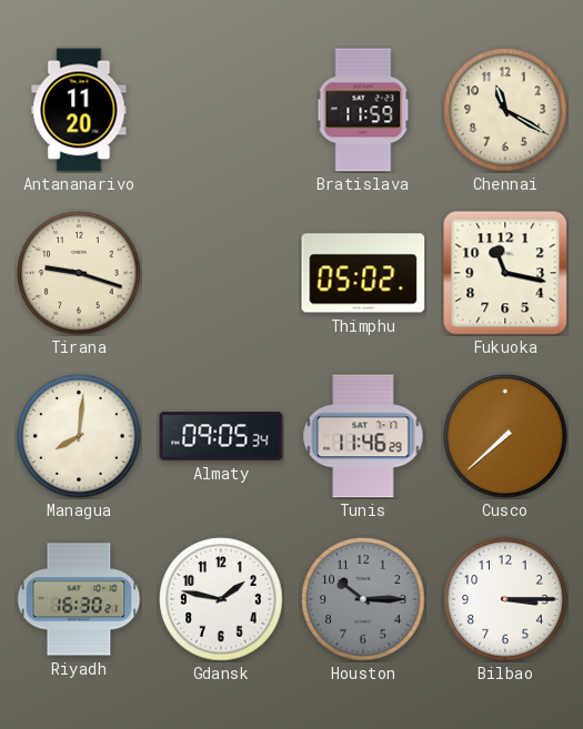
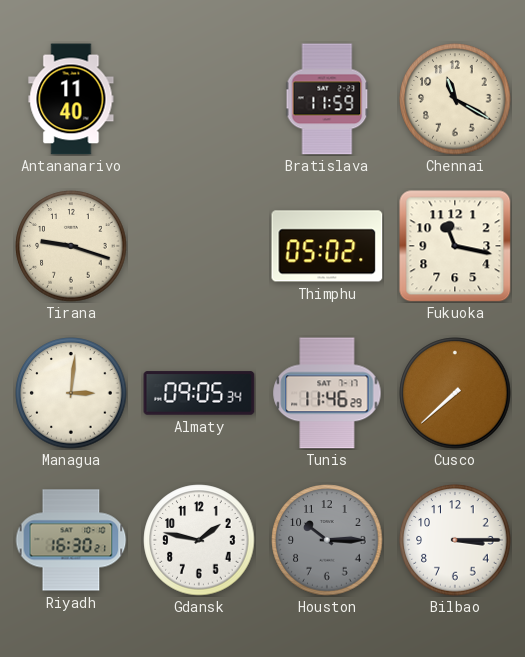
Antananarivo: 11:20 -> 11:40
Managua: 8:01 -> 3:01
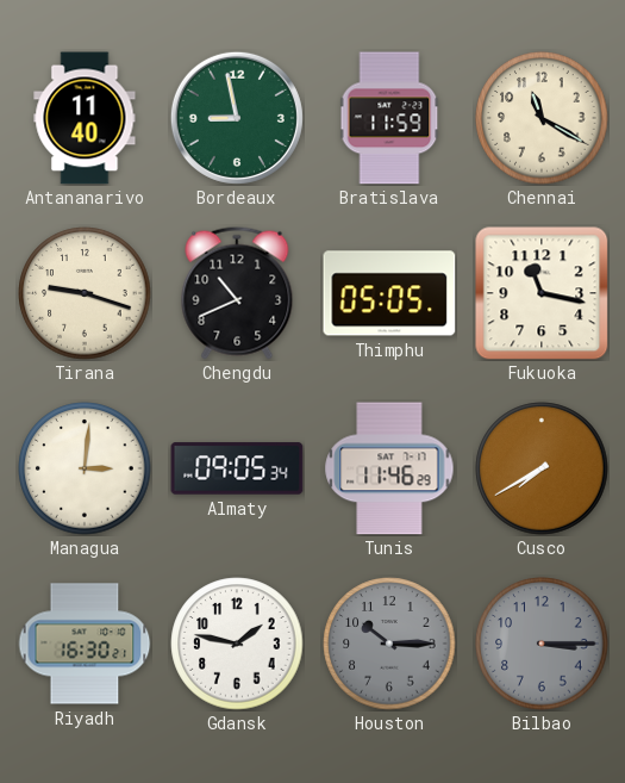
Bordeaux: none -> 8:58
Chengdu: none -> 10:41
Thimphu: 05:02 -> 05:05
Cusco: 7:38 -> 7:40
Bilbao dial: white -> grey
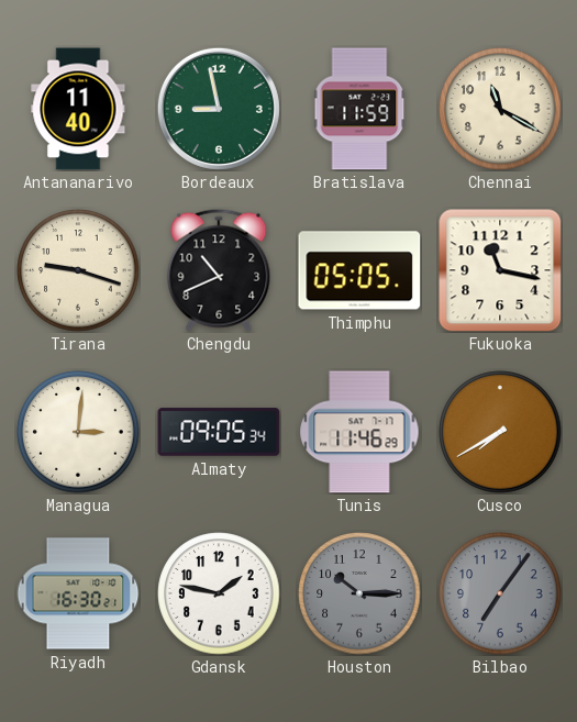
Bilbao: 3:15 -> 7:06
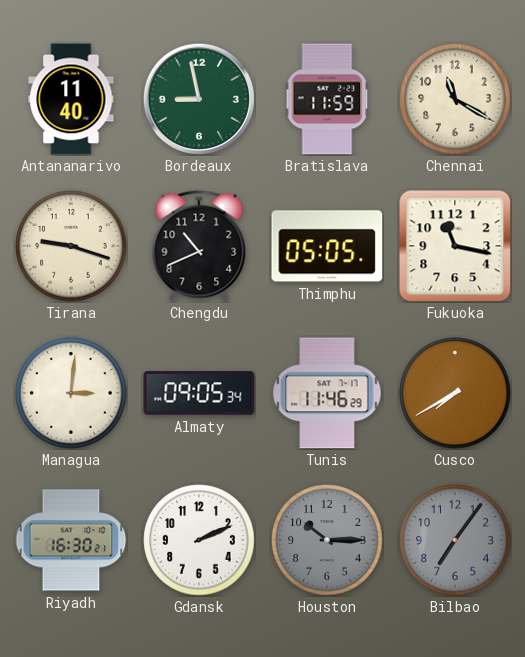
Gdansk: 1:47 -> 2:11
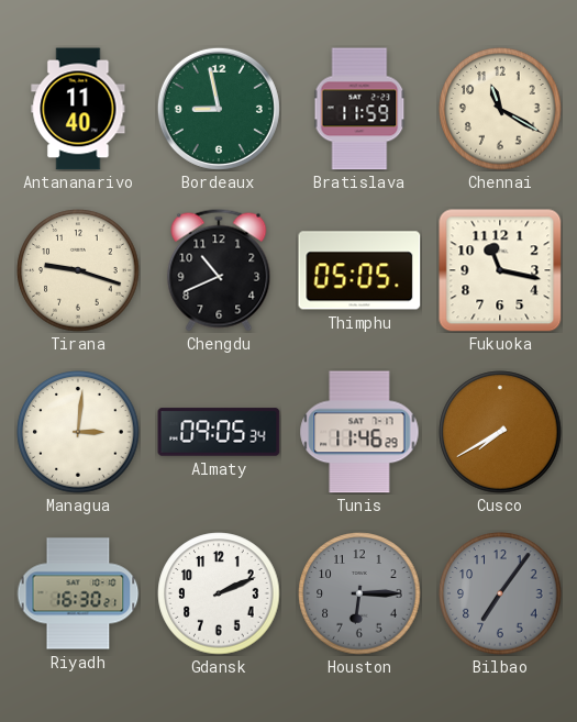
Houston: 10:15 -> 6:15
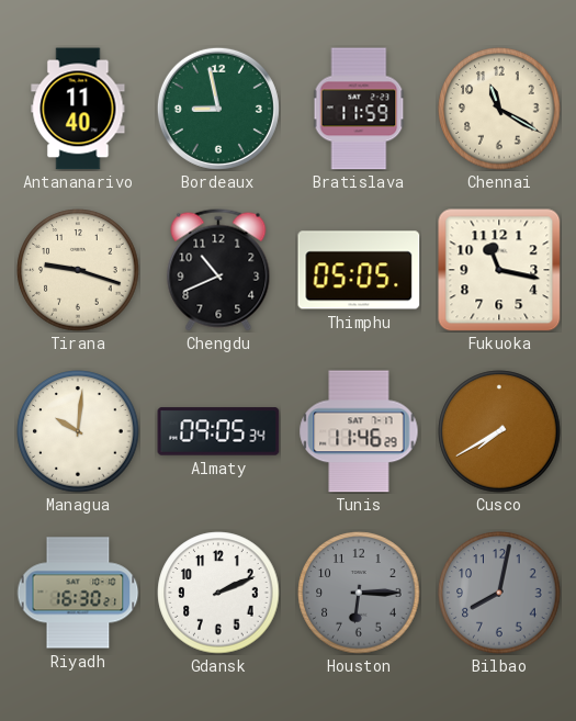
Managua: 3:01 -> 10:01
Bilbao: 7:06 -> 8:02
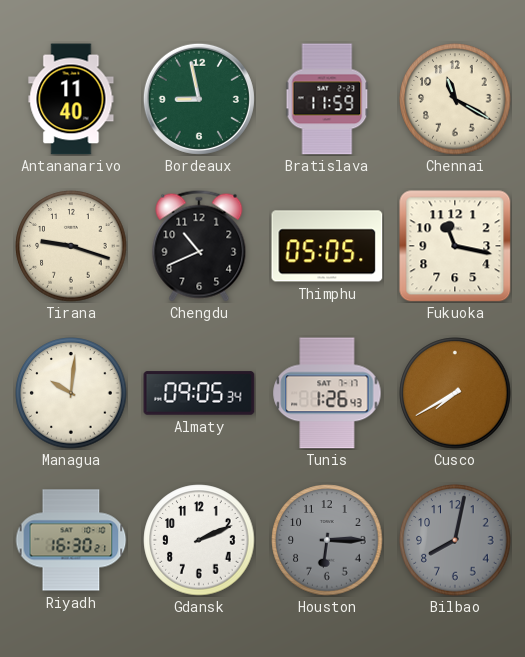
Tunis: 11:46 -> 1:26
